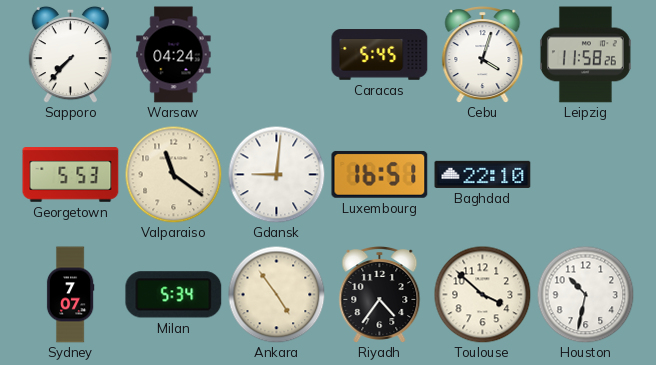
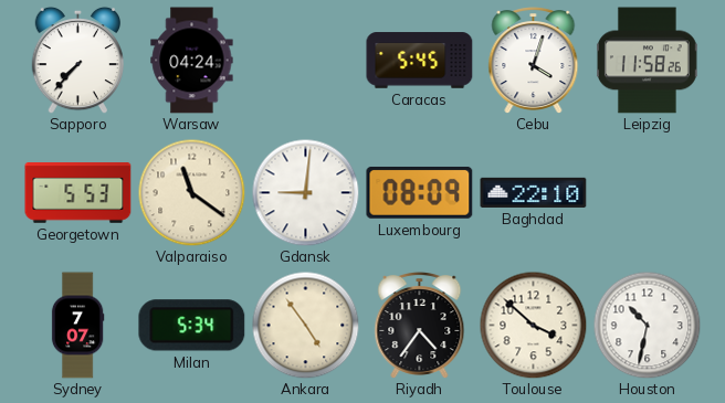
Luxembourg: 16:51 -> 08:09
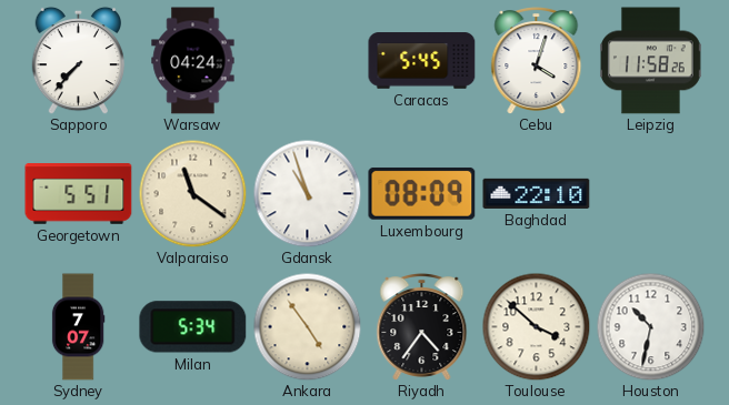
Georgetown: 5:53 -> 5:51
Gdansk: 9:01 -> 10:57
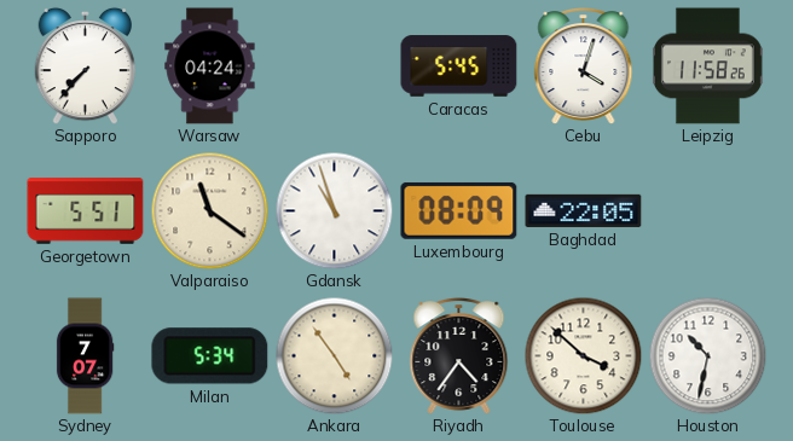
Baghdad: 22:10 -> 22:05
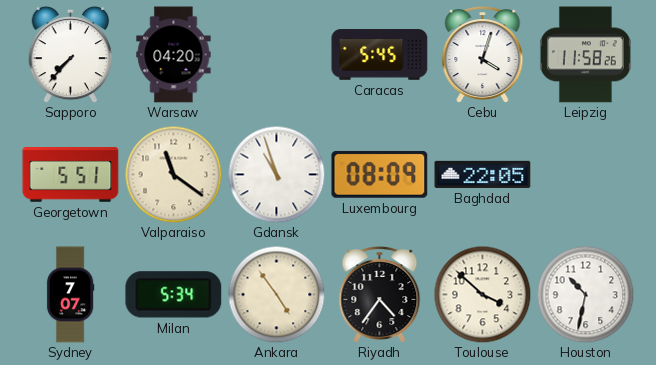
Warsaw: 04:24 -> 04:20
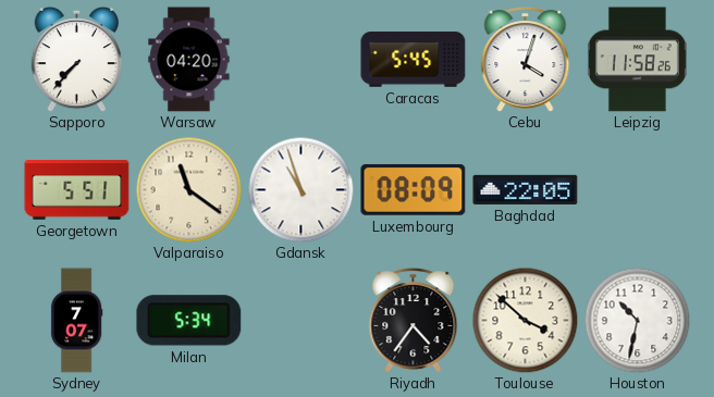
Ankara: 4:54 -> none
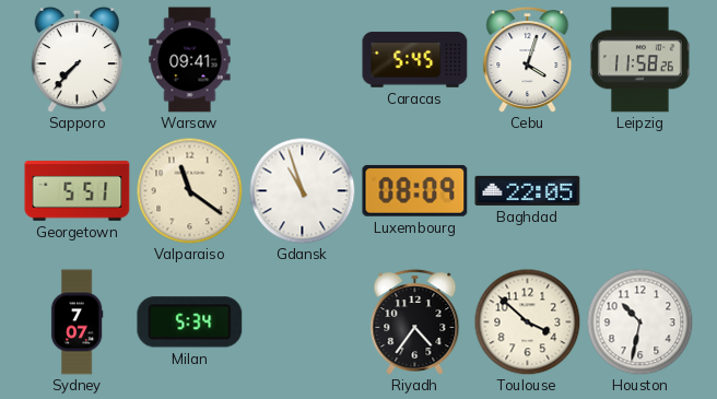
Warsaw: 04:20 -> 09:41
